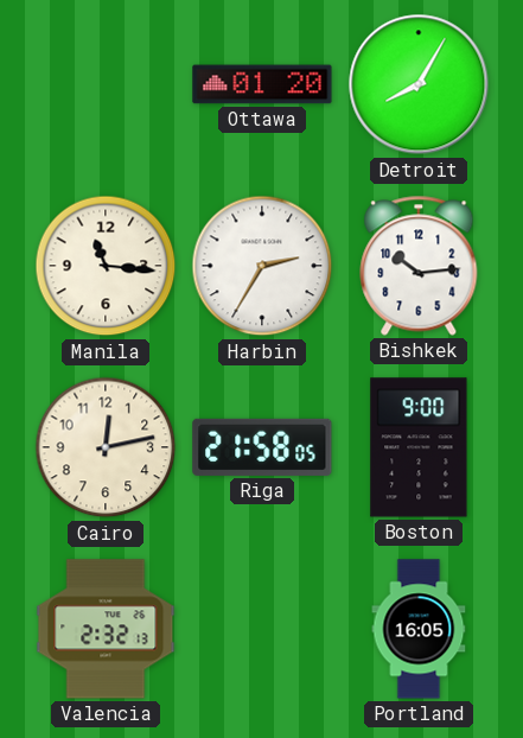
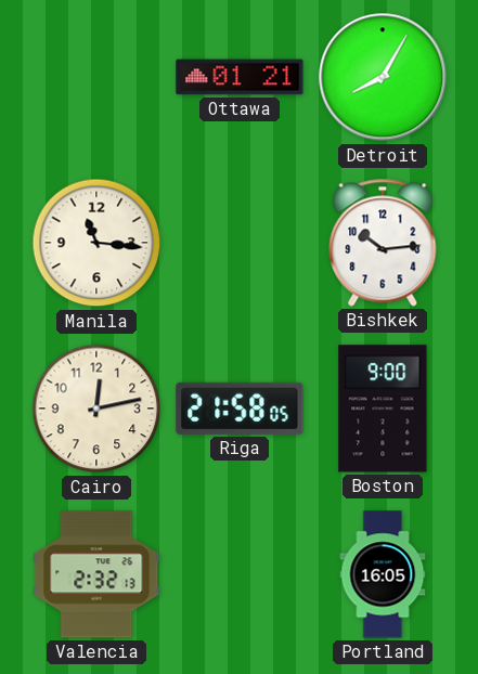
Ottawa: 01:20 -> 01:21
Harbin: 2:35 -> none
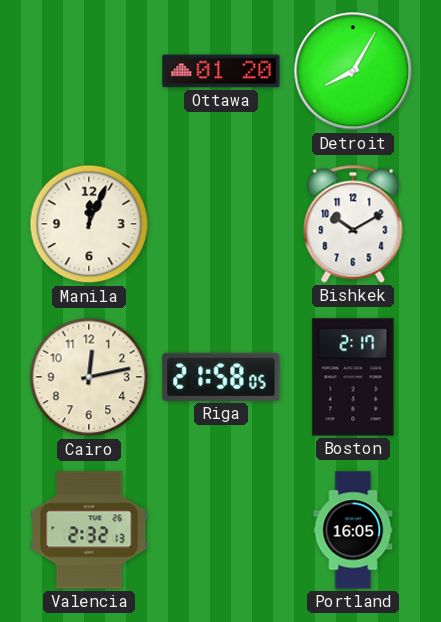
Ottawa: 01:21 -> 01:20
Manila: 11:16 -> 12:04
Bishkek: 10:14 -> 10:10
Boston: 9:00 -> 2:17
